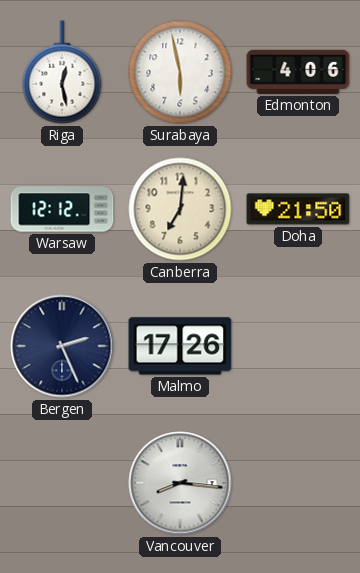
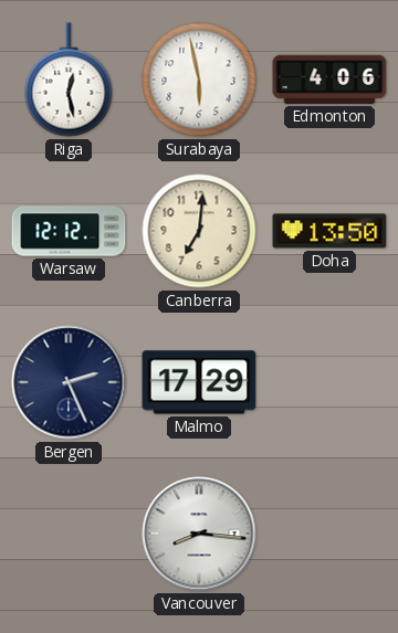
Doha: 21:50 -> 13:50
Malmo: 17:26 -> 17:29
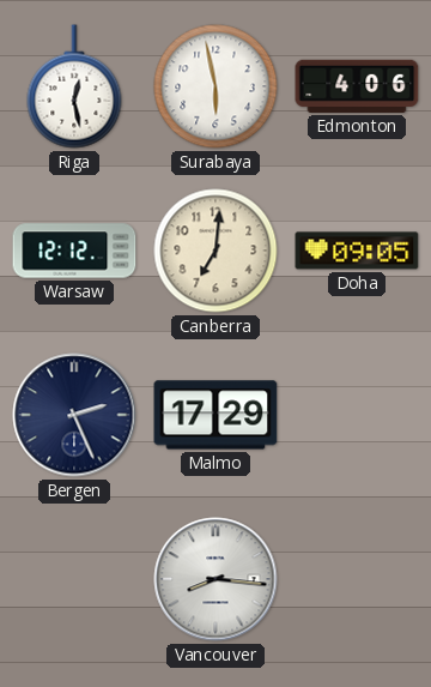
Doha: 13:50 -> 09:05
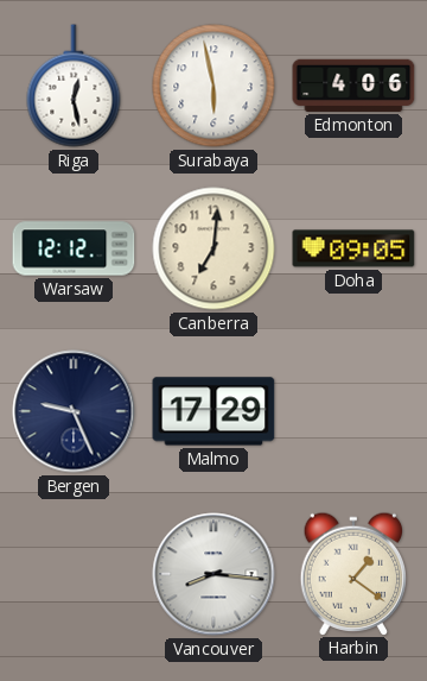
Bergen: 2:26 -> 9:26
Harbin: none -> 1:21
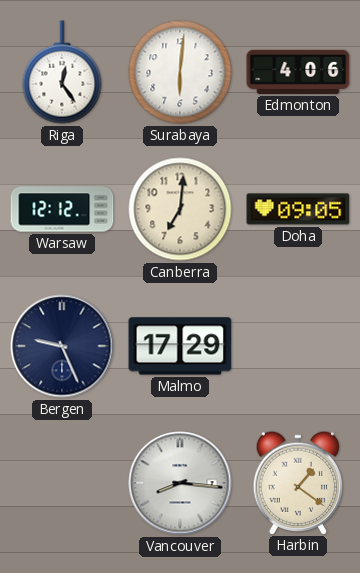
Riga: 12:28 -> 12:24
Surabaya: 5:58 -> 6:01
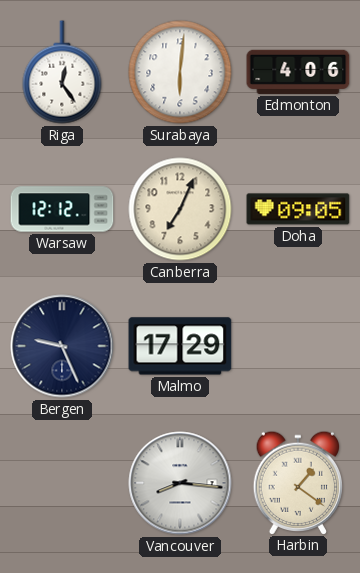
Canberra: 7:01 -> 7:04
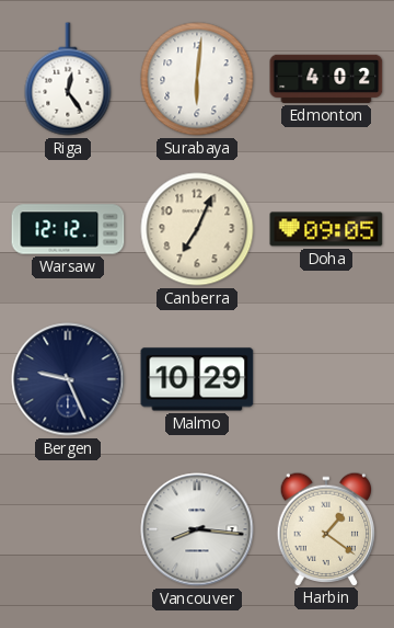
Edmonton: 4:06 -> 4:02
Malmo: 17:29 -> 10:29
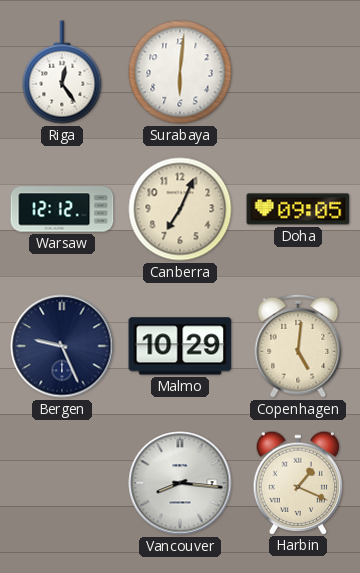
Edmonton: 4:02 -> none
Copenhagen: none -> 5:01
Harbin: 1:21 -> 1:19
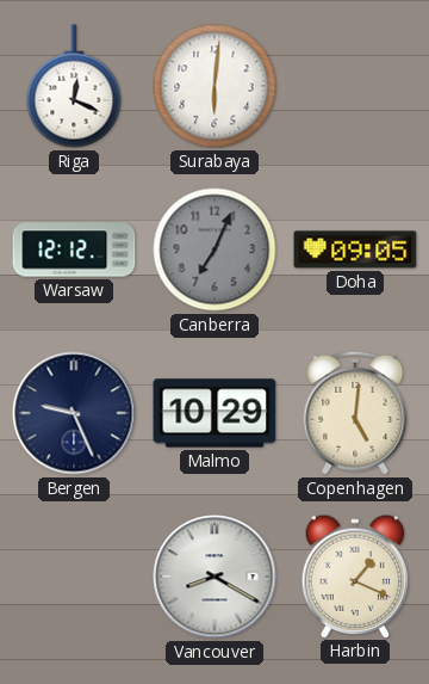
Riga: 12:24 -> 12:19
Canberra dial: cream -> grey
Vancouver: 8:16 -> 8:20
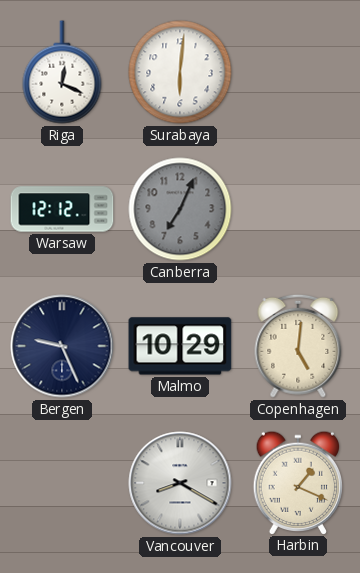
Doha: 09:05 -> none
